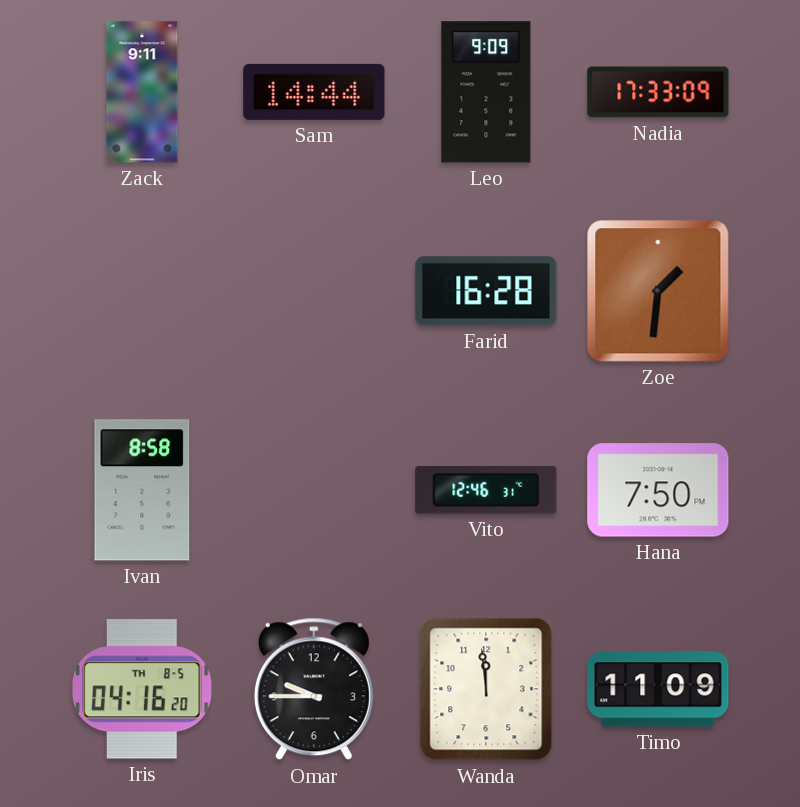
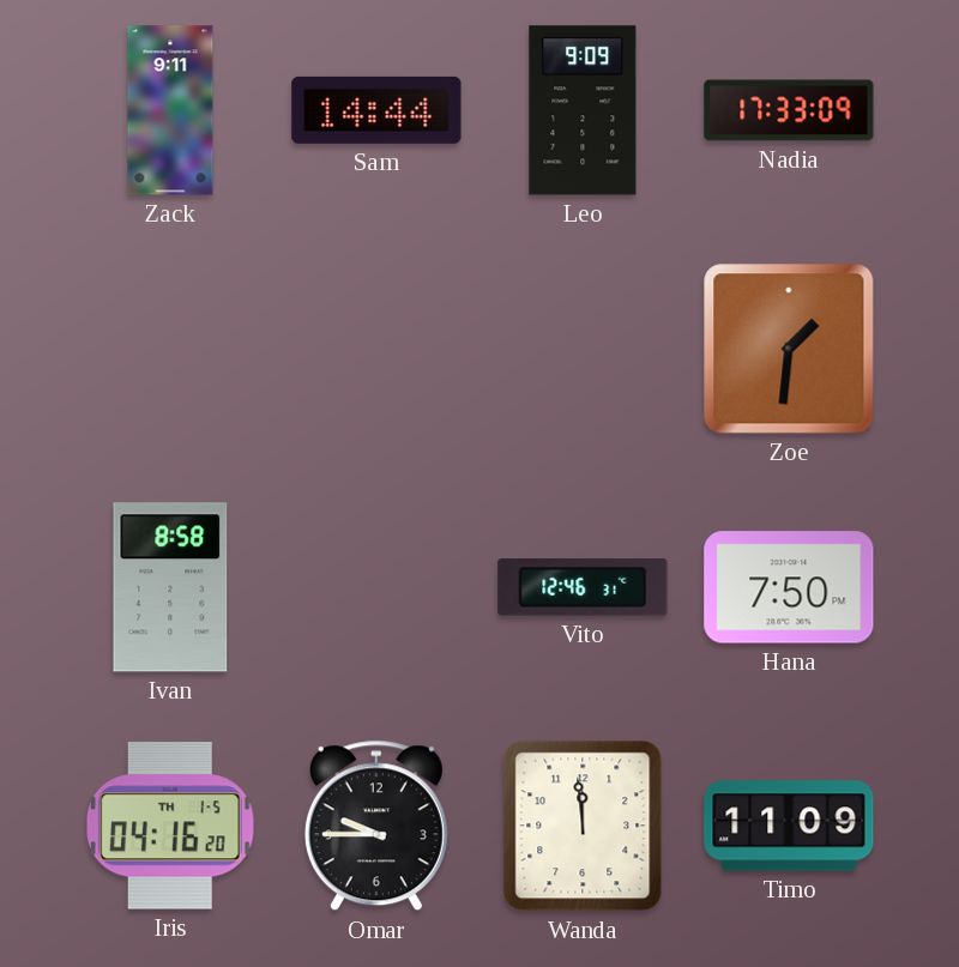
Farid: 16:28 -> none
Iris date: TH 8-5 -> TH 1-5
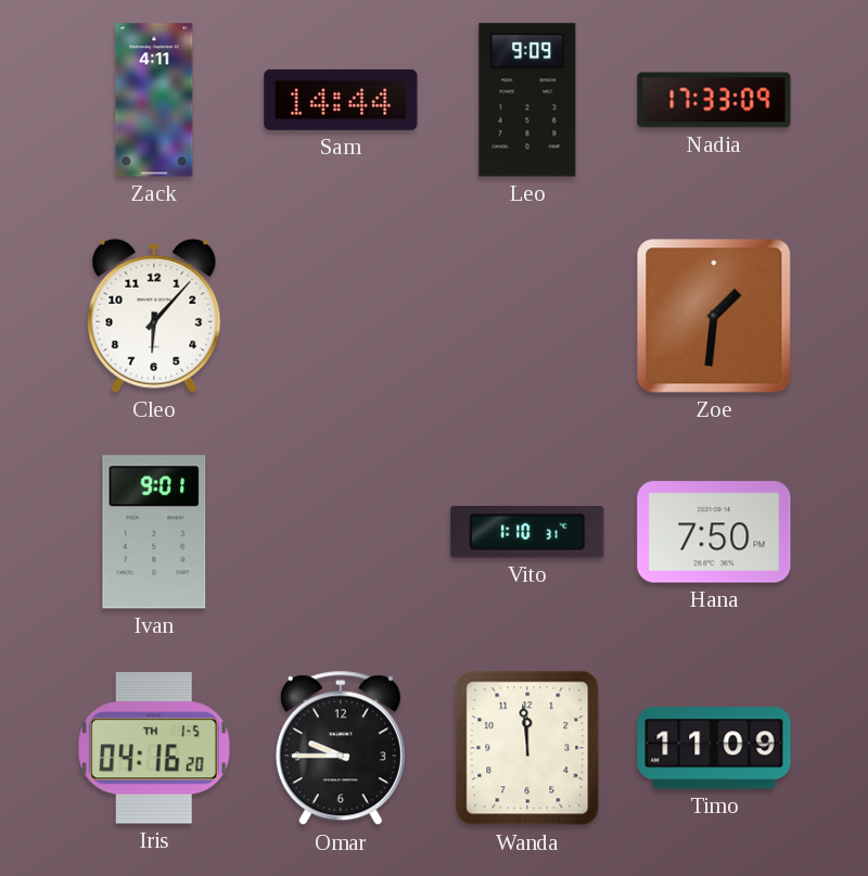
Zack: 9:11 -> 4:11
Cleo: none -> 6:07
Ivan: 8:58 -> 9:01
Vito: 12:46 -> 1:10
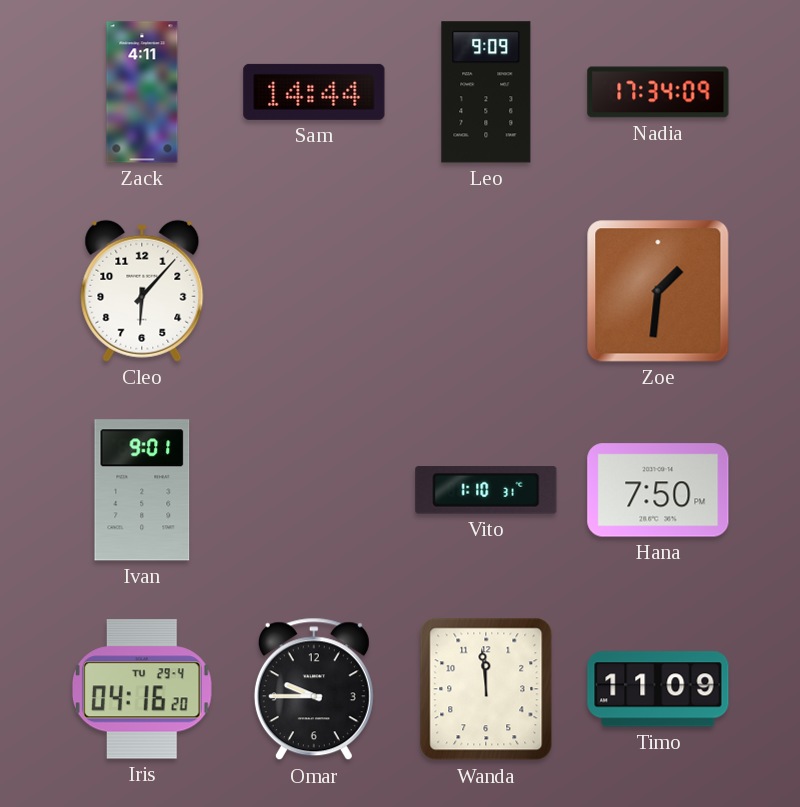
Nadia: 17:33 -> 17:34
Iris date: TH 1-5 -> TU 29-4
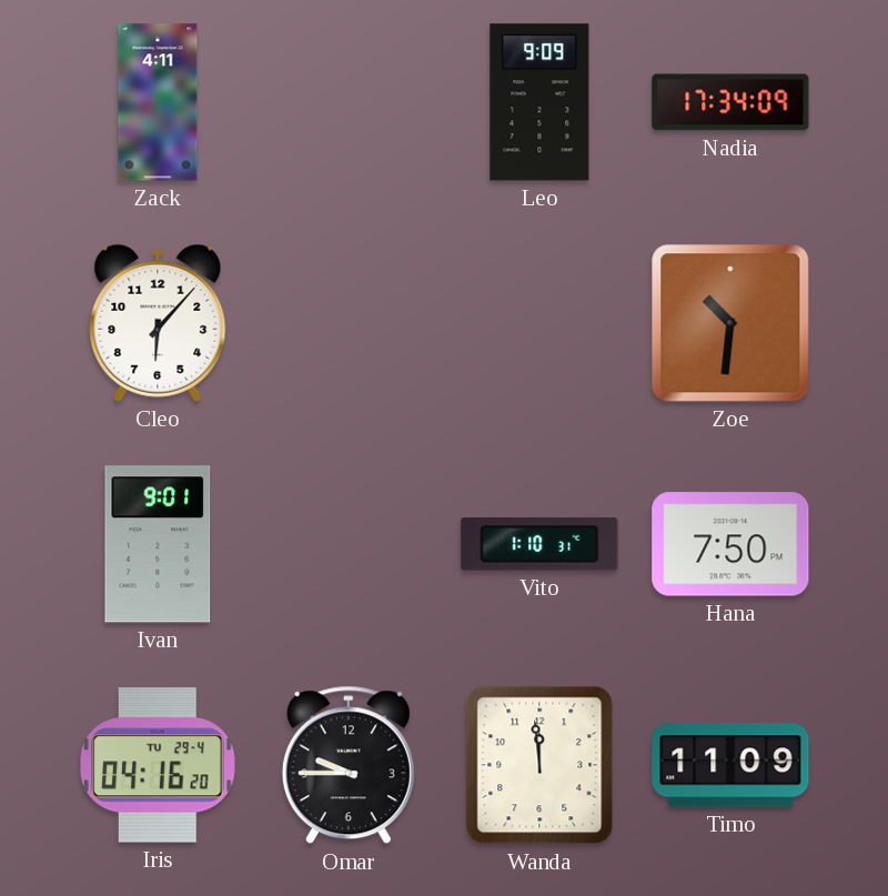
Sam: 14:44 -> none
Zoe: 1:31 -> 10:31
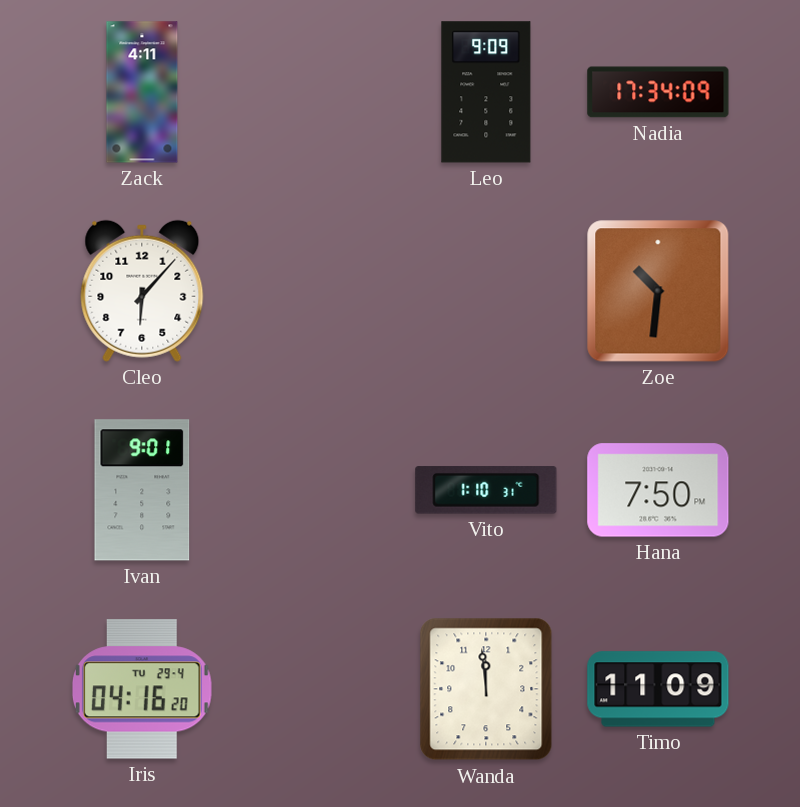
Omar: 9:45 -> none
